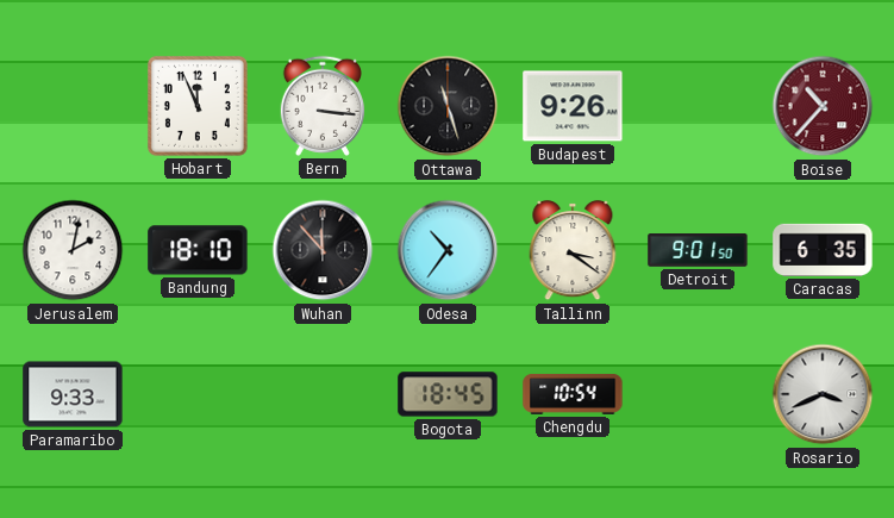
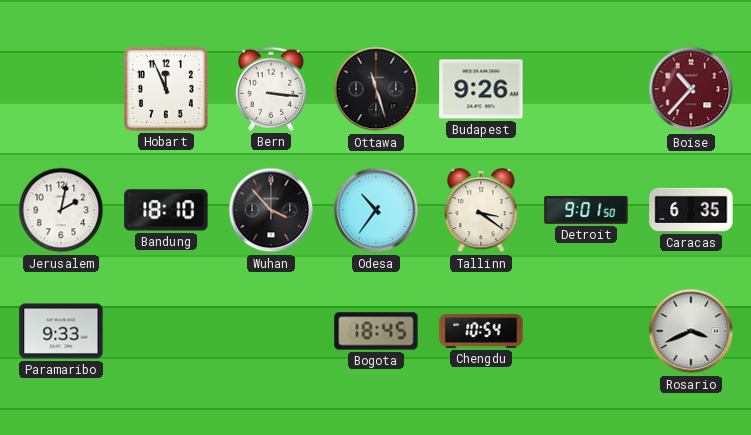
Wuhan: 11:53 -> 3:53
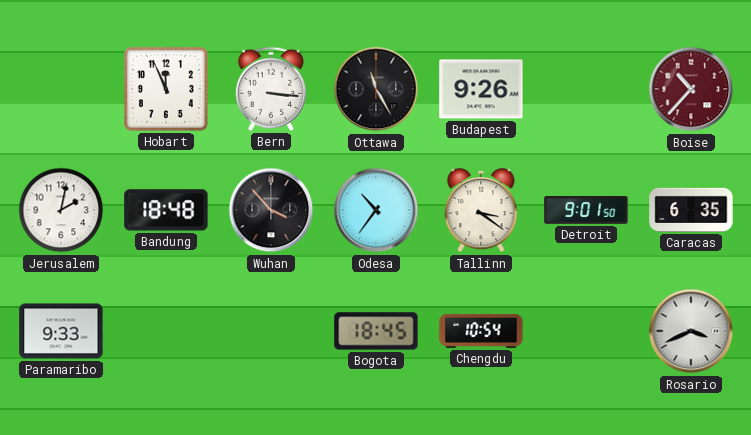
Ottawa: 11:27 -> 11:25
Bandung: 18:10 -> 18:48
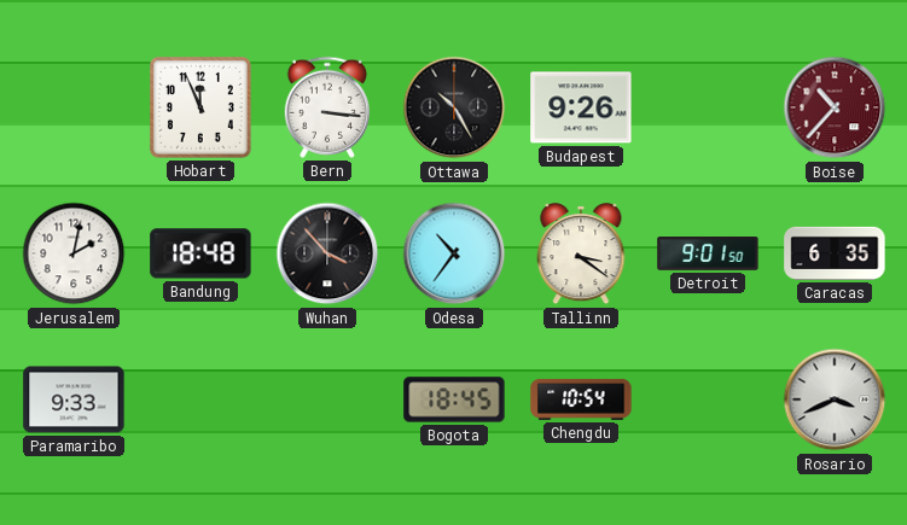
Ottawa: 11:25 -> 10:25
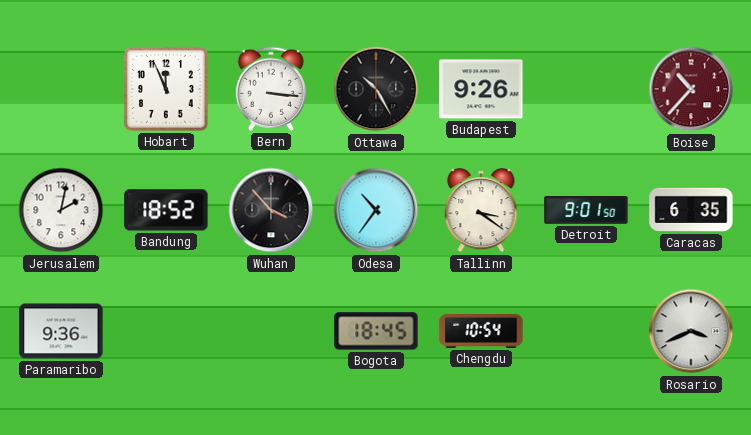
Bandung: 18:48 -> 18:52
Paramaribo: 9:33 -> 9:36
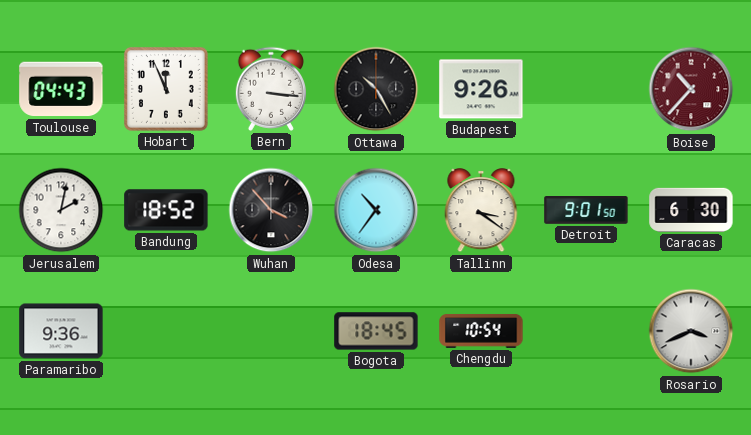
Toulouse: none -> 04:43
Caracas: 6:35 -> 6:30
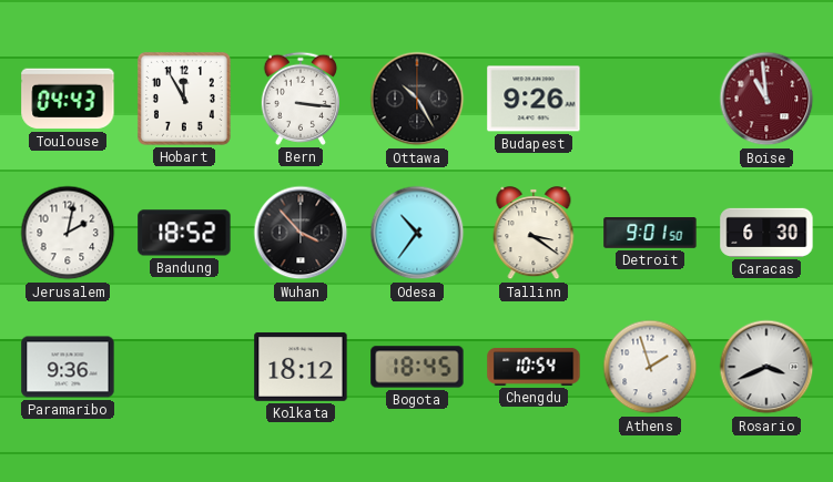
Hobart: 11:56 -> 11:55
Boise: 10:37 -> 10:59
Kolkata: none -> 18:12
Athens: none -> 1:57
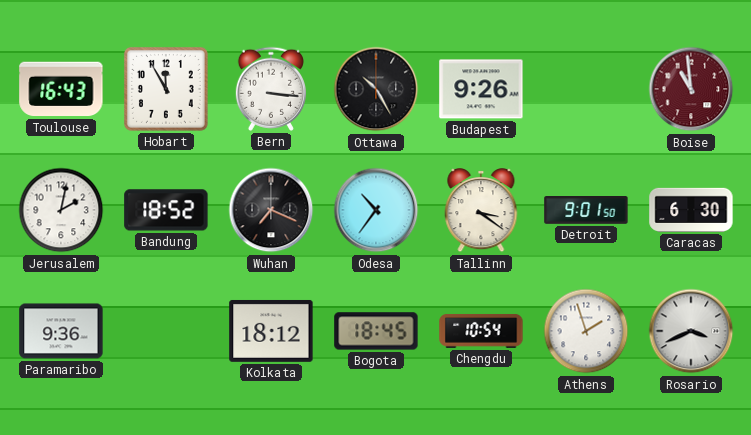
Toulouse: 04:43 -> 16:43
Wuhan: 3:53 -> 7:19
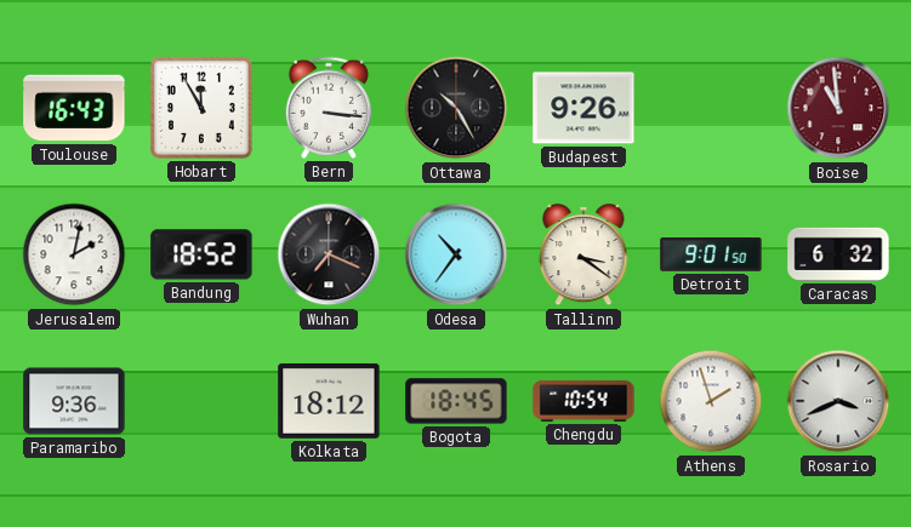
Caracas: 6:30 -> 6:32
